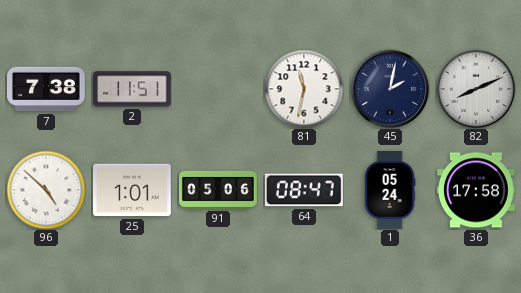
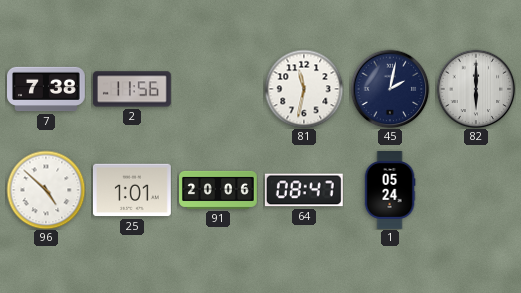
2: 11:51 -> 11:56
82: 8:11 -> 6:00
91: 05:06 -> 20:06
36: 17:58 -> none
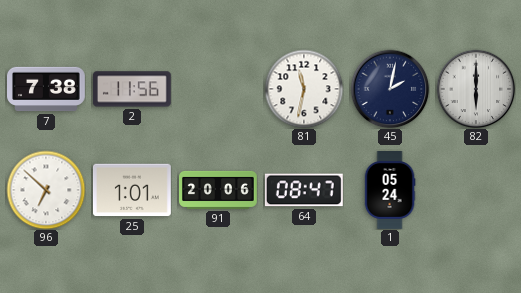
96: 4:52 -> 6:52
